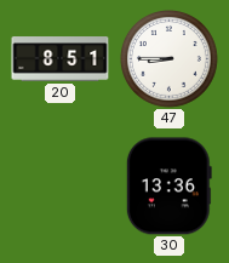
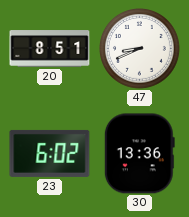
47: 8:45 -> 8:41
23: none -> 6:02
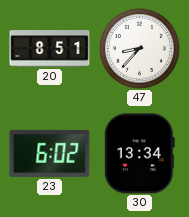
47: 8:41 -> 8:37
30: 13:36 -> 13:34
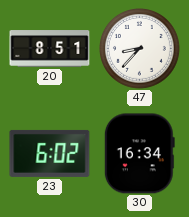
30: 13:34 -> 16:34
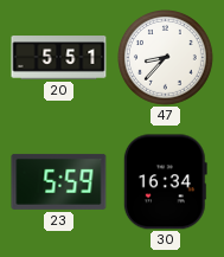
20: 8:51 -> 5:51
23: 6:02 -> 5:59
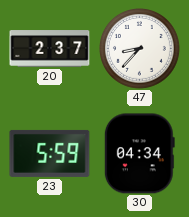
20: 5:51 -> 2:37
30: 16:34 -> 04:34
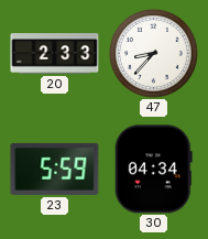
20: 2:37 -> 2:33
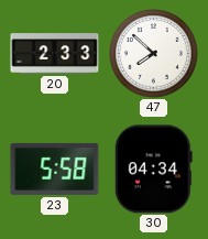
47: 8:37 -> 7:52
23: 5:59 -> 5:58
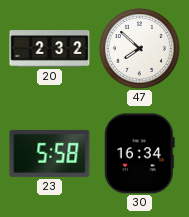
20: 2:33 -> 2:32
30: 04:34 -> 16:34
